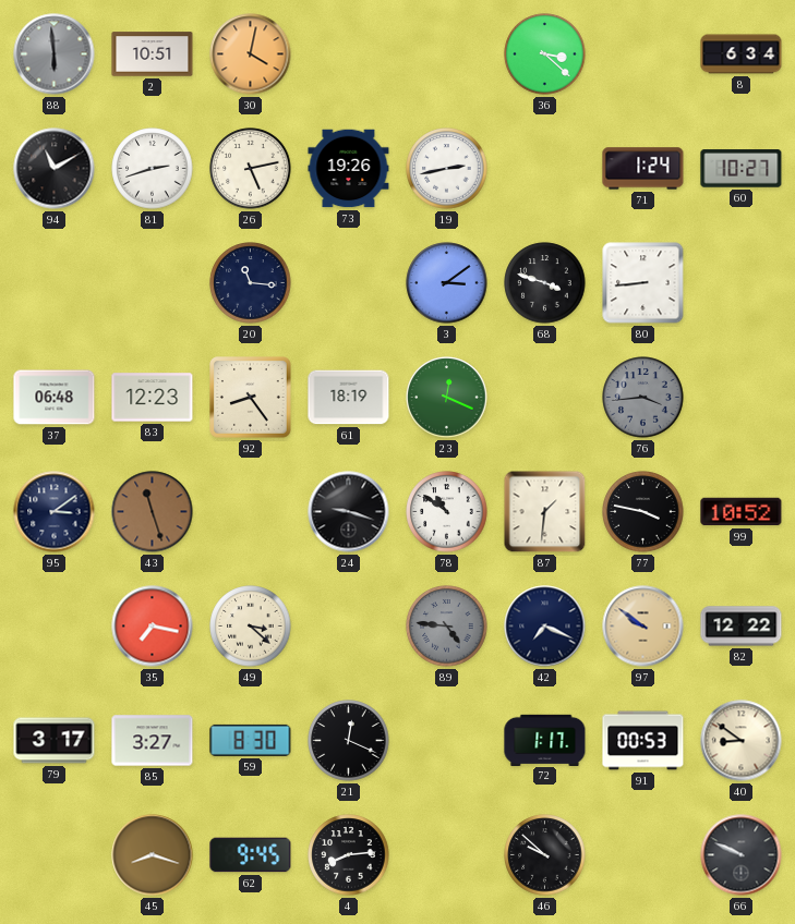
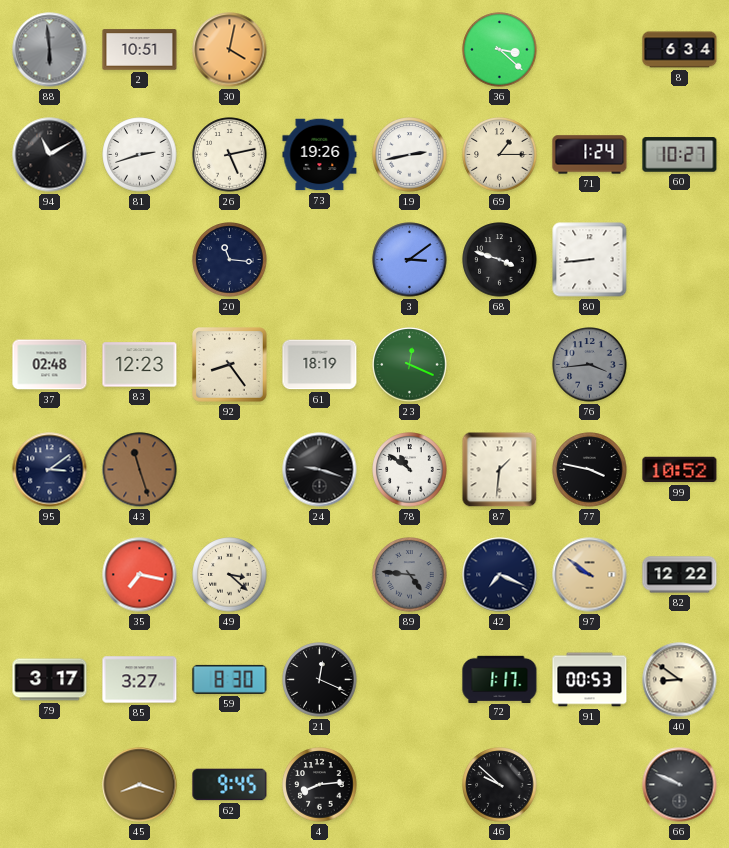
69: none -> 1:15
37: 06:48 -> 02:48
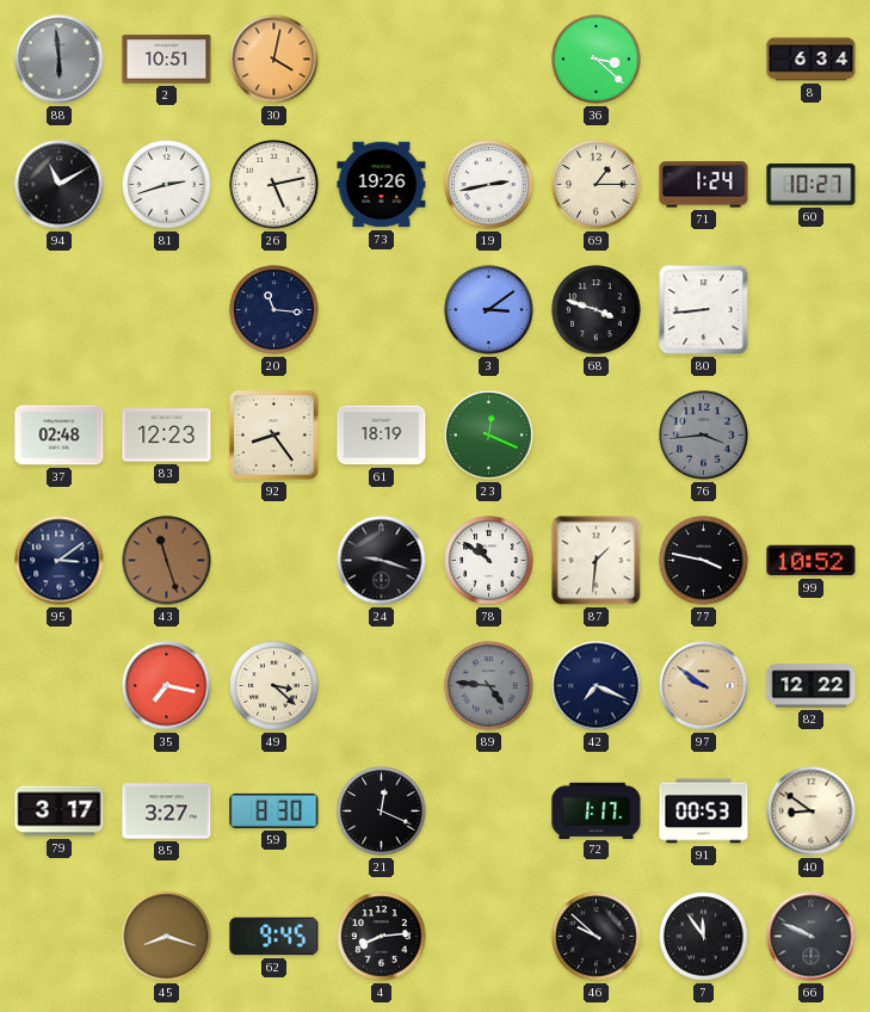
7: none -> 11:54
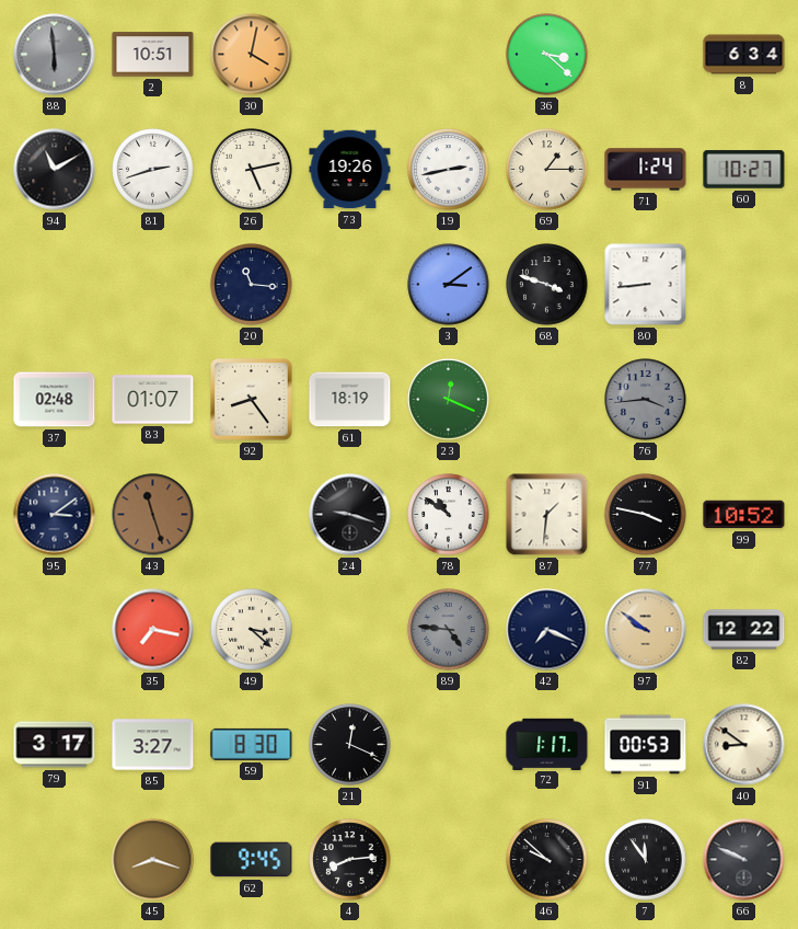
83: 12:23 -> 01:07
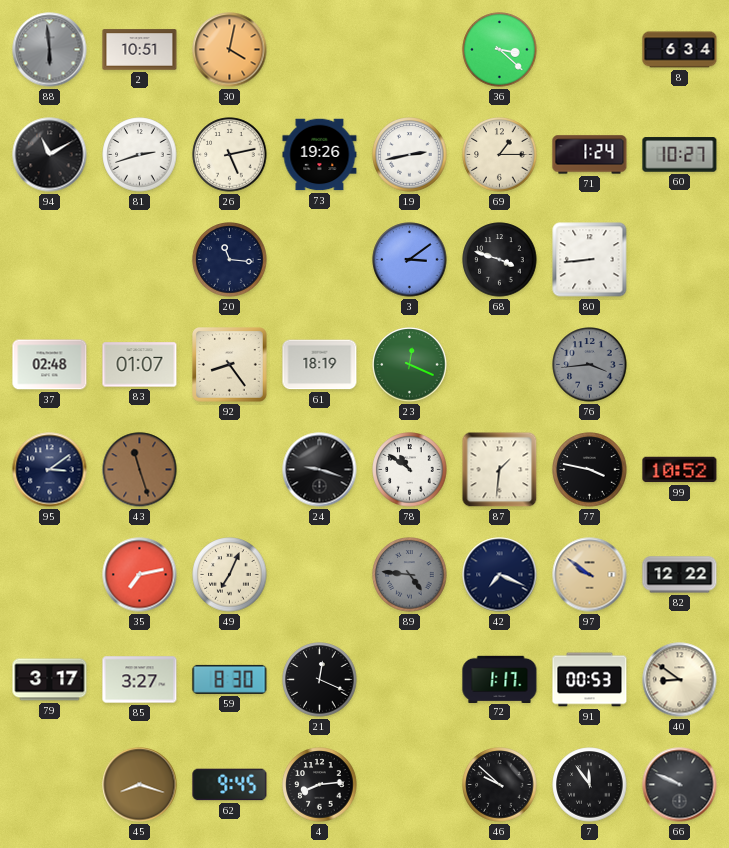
35: 7:17 -> 7:13
49: 3:22 -> 7:04
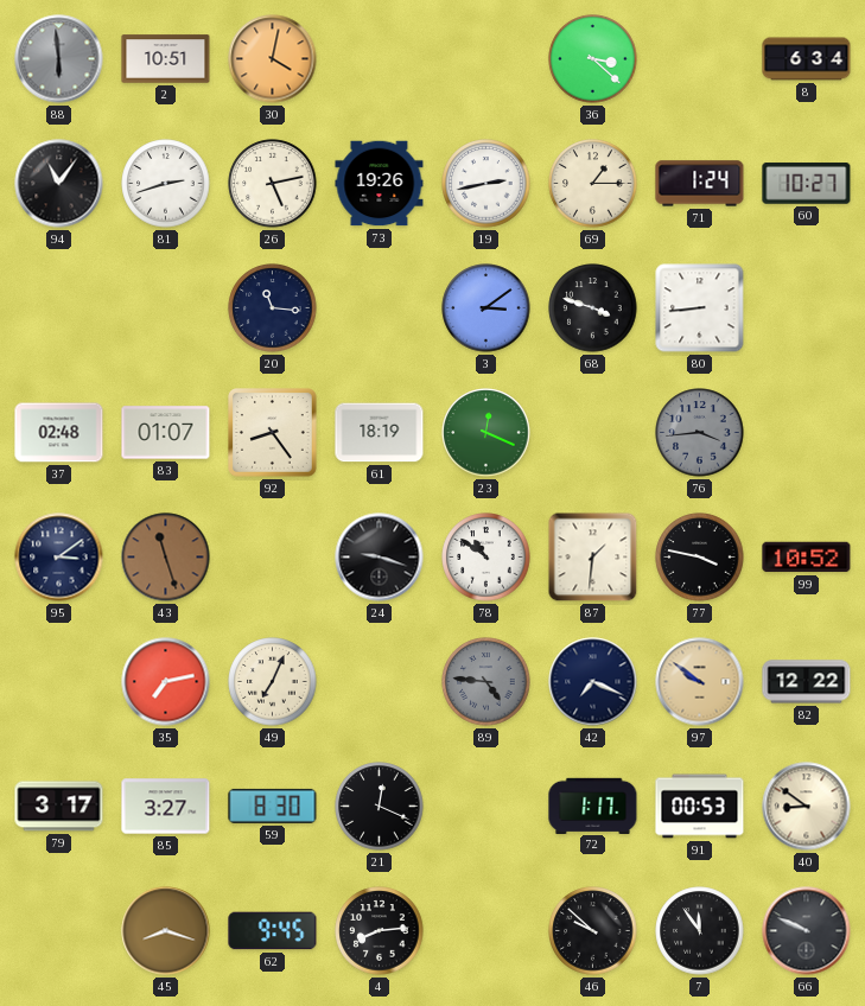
94: 11:10 -> 11:06
